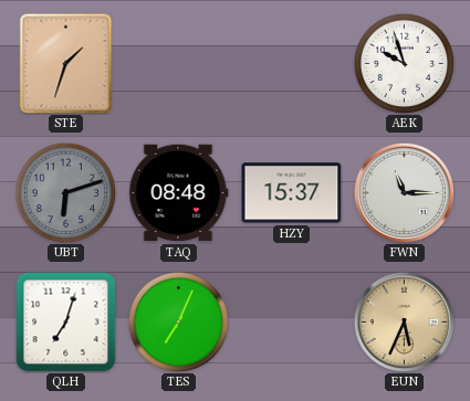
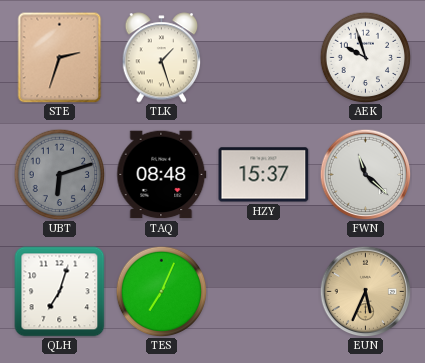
STE: 1:33 -> 2:33
TLK: none -> 1:27
FWN: 11:15 -> 11:22
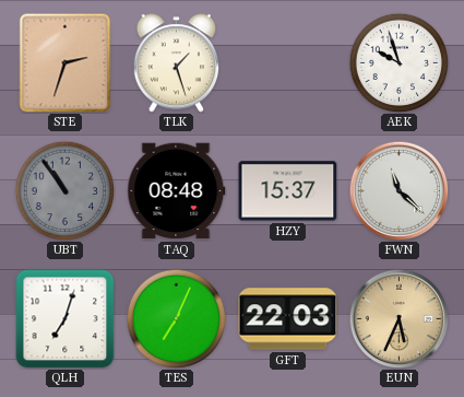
UBT: 6:12 -> 10:54
GFT: none -> 22:03
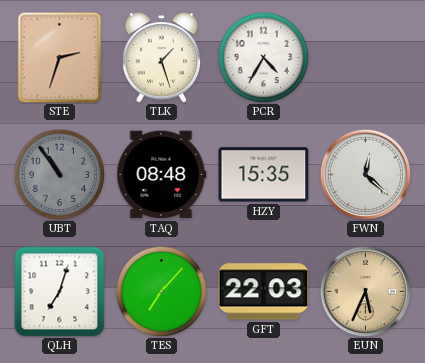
PCR: none -> 4:35
AEK: 9:57 -> none
HZY: 15:37 -> 15:35
FWN: 11:22 -> 12:22
TES: 7:04 -> 7:07
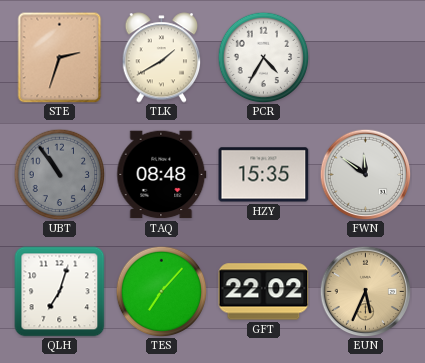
TLK: 1:27 -> 1:40
FWN: 12:22 -> 11:51
GFT: 22:03 -> 22:02
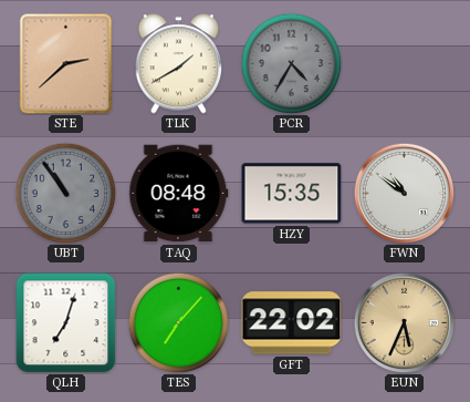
STE: 2:33 -> 2:38
PCR dial: white -> grey
FWN: 11:51 -> 10:51
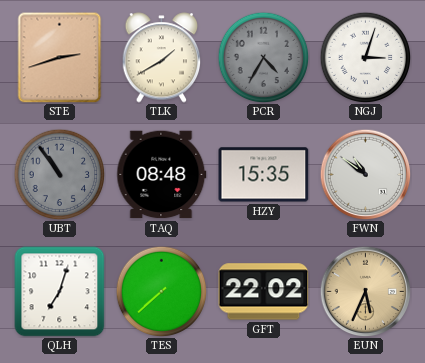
STE: 2:38 -> 2:42
NGJ: none -> 3:03
TES: 7:07 -> 7:38
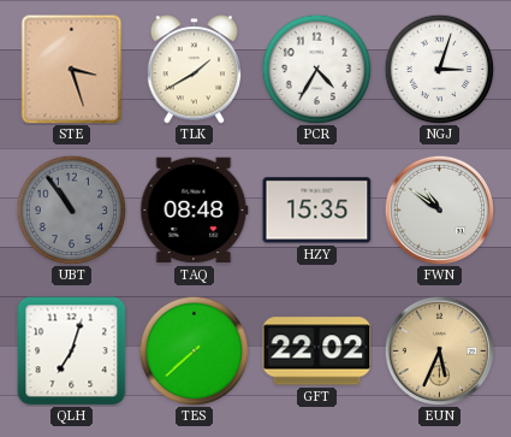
STE: 2:42 -> 3:27
PCR dial: grey -> white
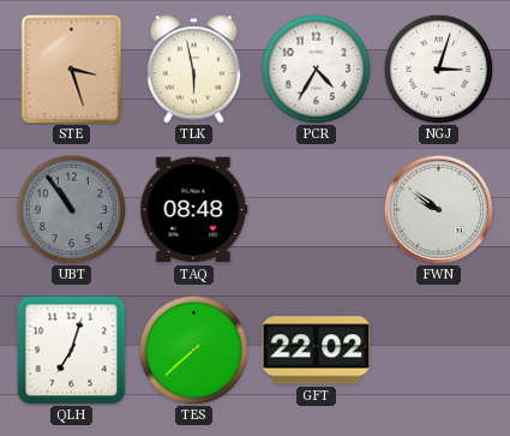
TLK: 1:40 -> 5:58
HZY: 15:35 -> none
FWN: 10:51 -> 9:51
EUN: 5:34 -> none
